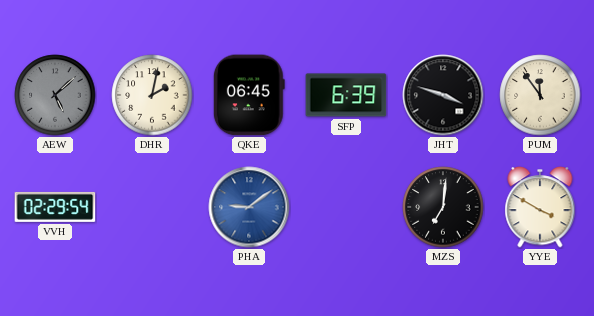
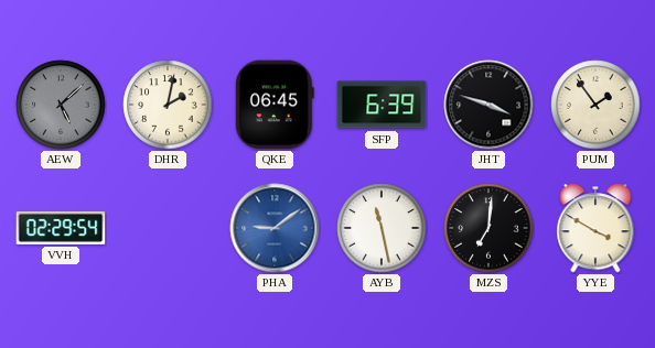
PUM: 11:54 -> 1:54
AYB: none -> 11:28
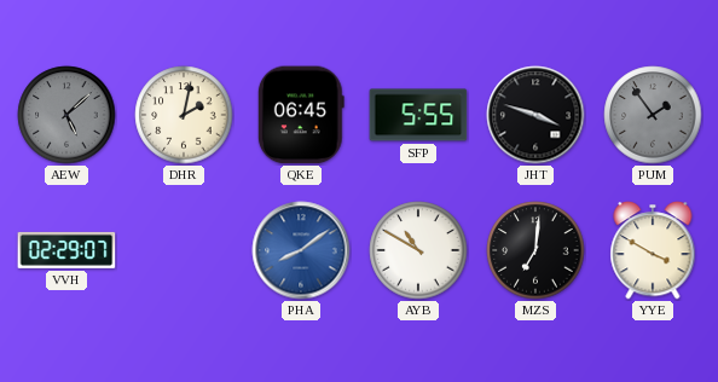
SFP: 6:39 -> 5:55
PUM dial: cream -> grey
VVH: 02:29:54 -> 02:29:07
PHA: 9:09 -> 8:09
AYB: 11:28 -> 10:50
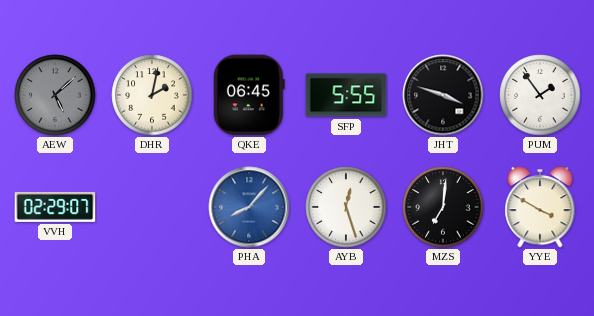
PUM dial: grey -> white
PHA: 8:09 -> 8:07
AYB: 10:50 -> 12:27
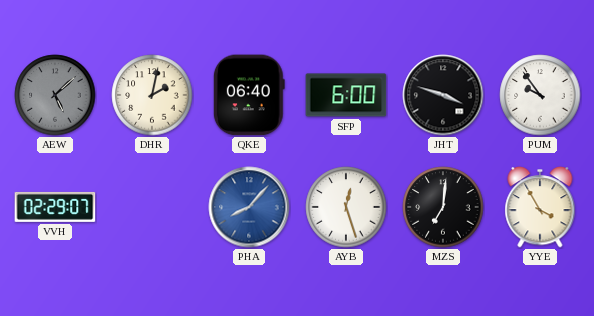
QKE: 06:45 -> 06:40
SFP: 5:55 -> 6:00
PUM: 1:54 -> 9:54
YYE: 3:50 -> 3:55
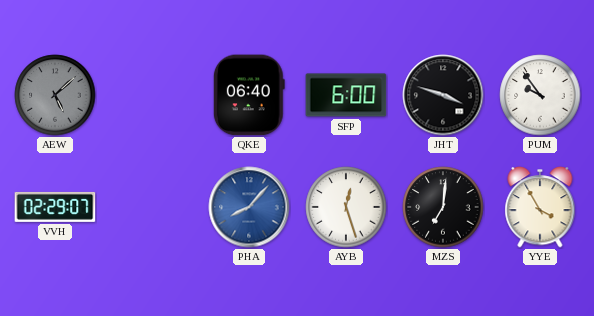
DHR: 2:02 -> none
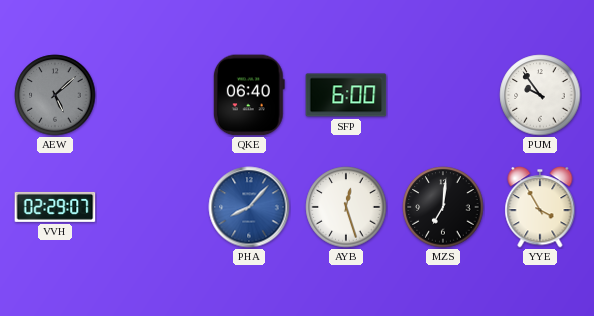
JHT: 3:48 -> none
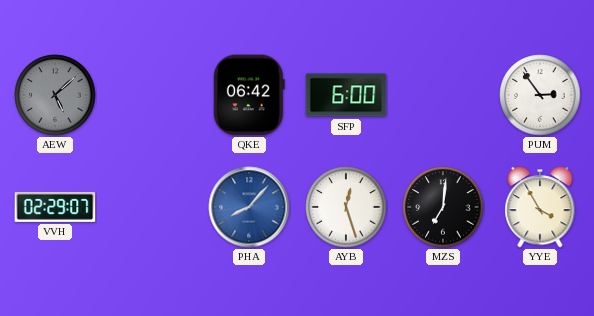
QKE: 06:40 -> 06:42
PUM: 9:54 -> 2:54
